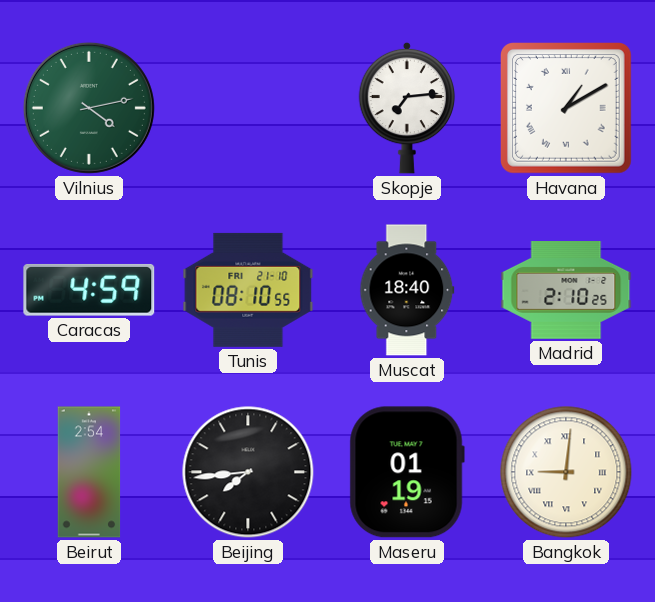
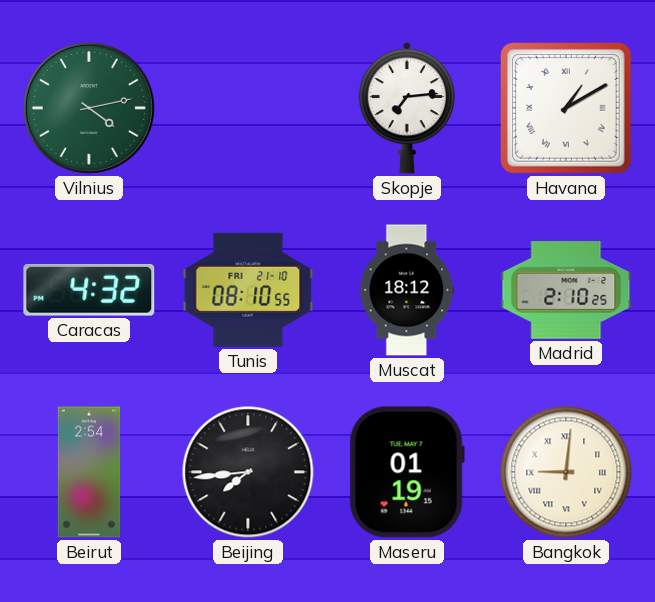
Caracas: 4:59 -> 4:32
Muscat: 18:40 -> 18:12
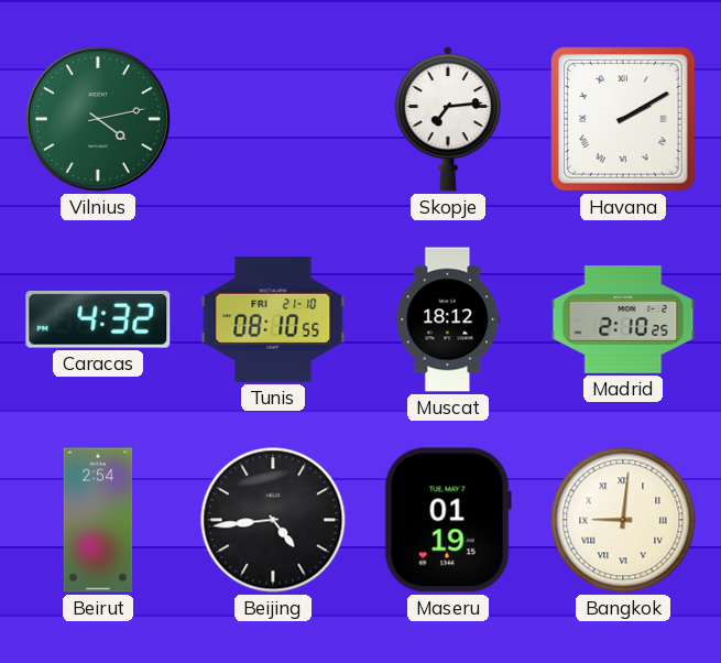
Havana: 1:10 -> 2:10
Beijing: 7:44 -> 4:44
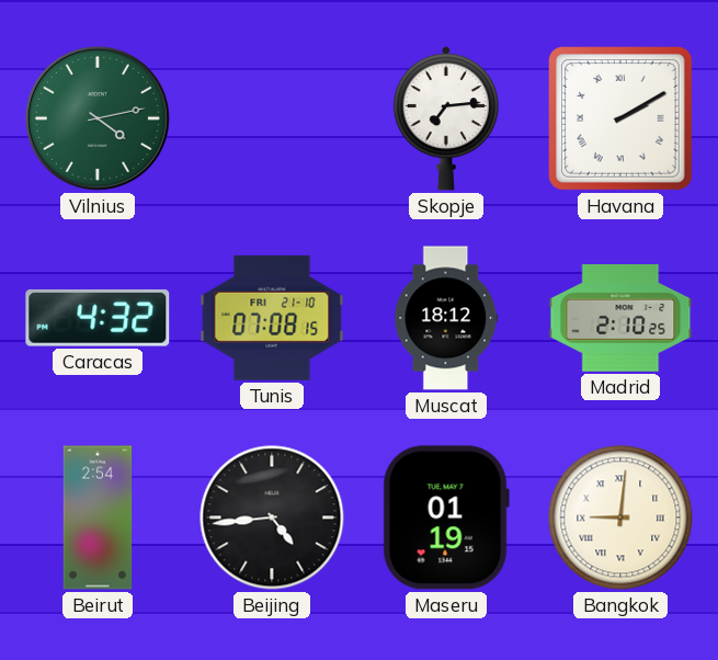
Tunis: 08:10 -> 07:08
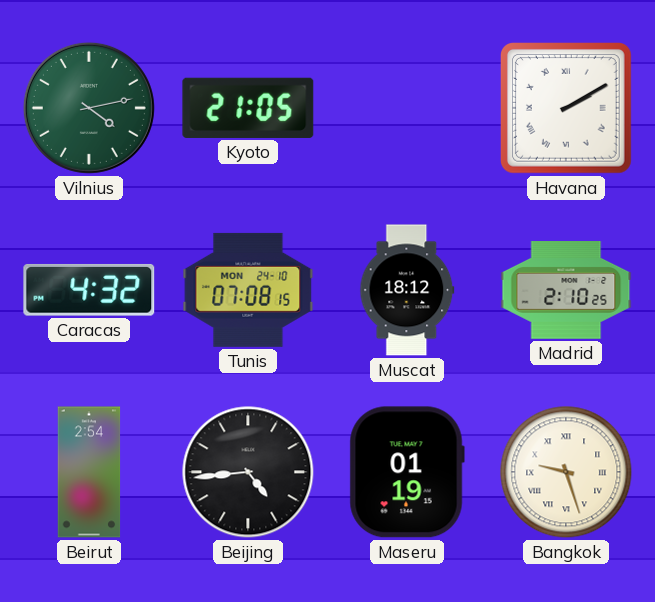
Kyoto: none -> 21:05
Skopje: 7:14 -> none
Tunis date: FRI 21-10 -> MON 24-10
Bangkok: 9:01 -> 9:27
